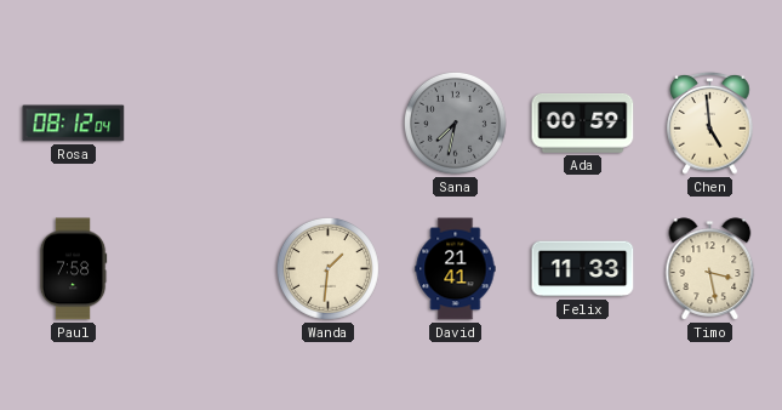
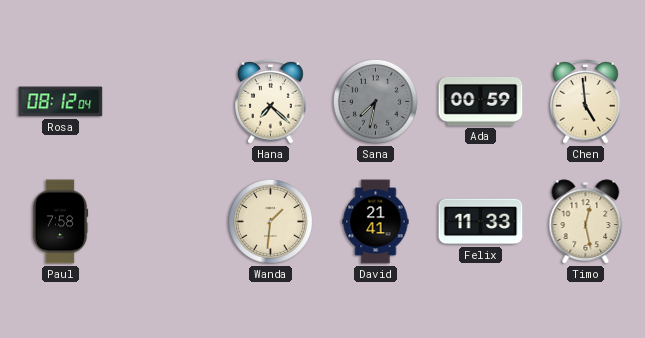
Hana: none -> 7:22
Timo: 3:28 -> 12:28
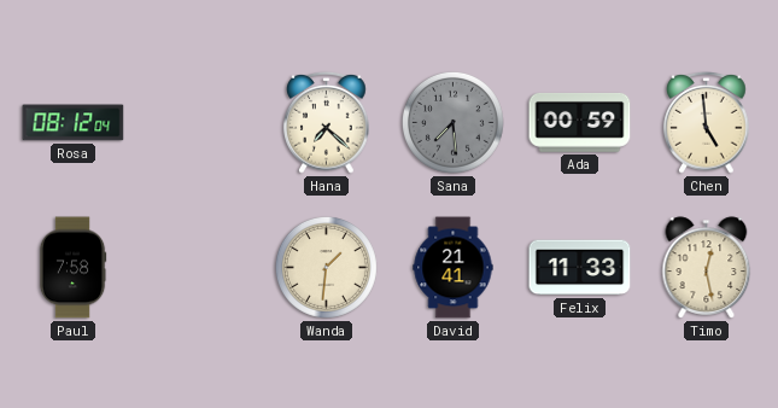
Sana: 7:32 -> 7:29
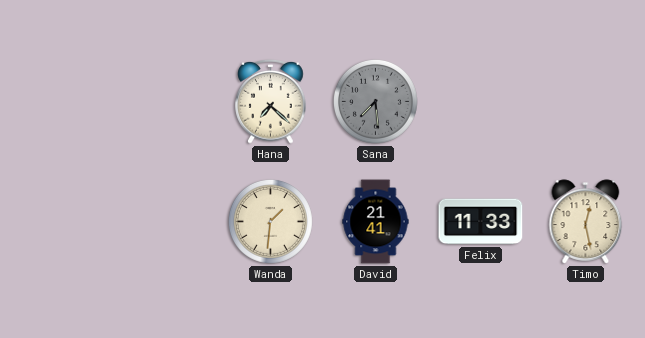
Rosa: 08:12 -> none
Ada: 00:59 -> none
Chen: 4:59 -> none
Paul: 7:58 -> none
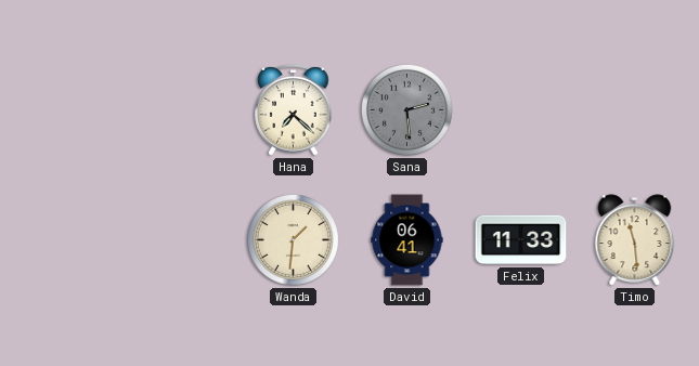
Sana: 7:29 -> 2:29
David: 21:41 -> 06:41
Timo: 12:28 -> 11:29
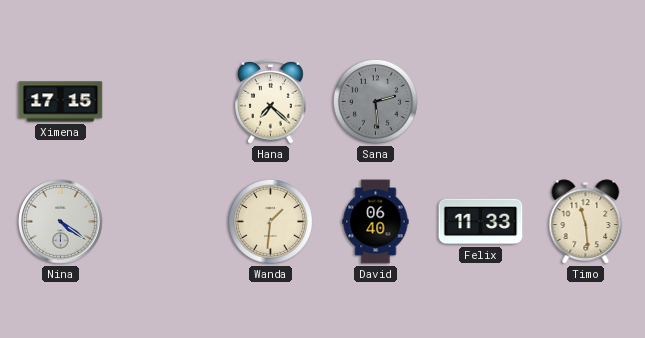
Ximena: none -> 17:15
Nina: none -> 4:21
David: 06:41 -> 06:40
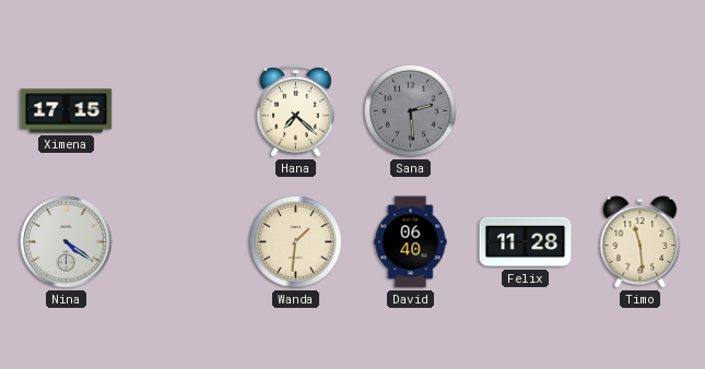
Felix: 11:33 -> 11:28
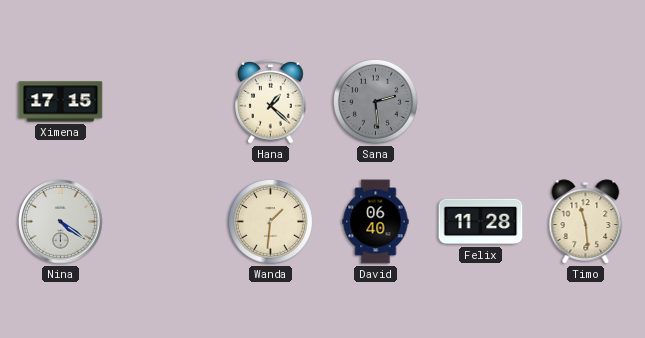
Hana: 7:22 -> 1:22
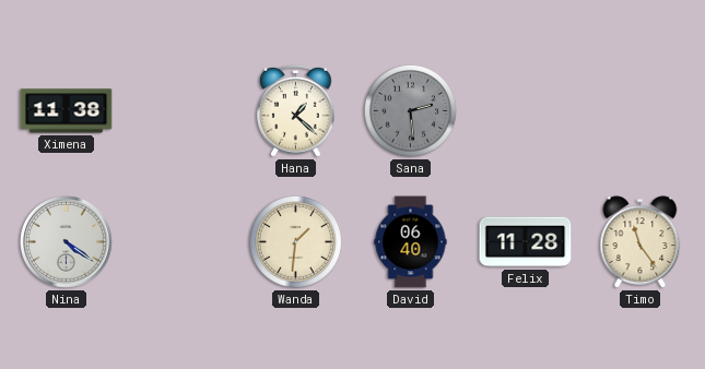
Ximena: 17:15 -> 11:38
Timo: 11:29 -> 11:24
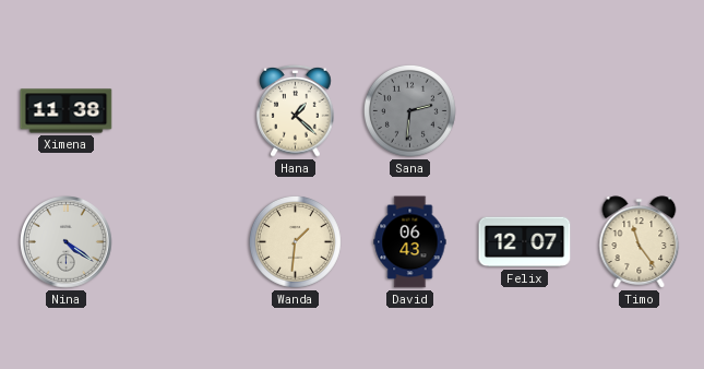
Sana: 2:29 -> 2:31
David: 06:40 -> 06:43
Felix: 11:28 -> 12:07
